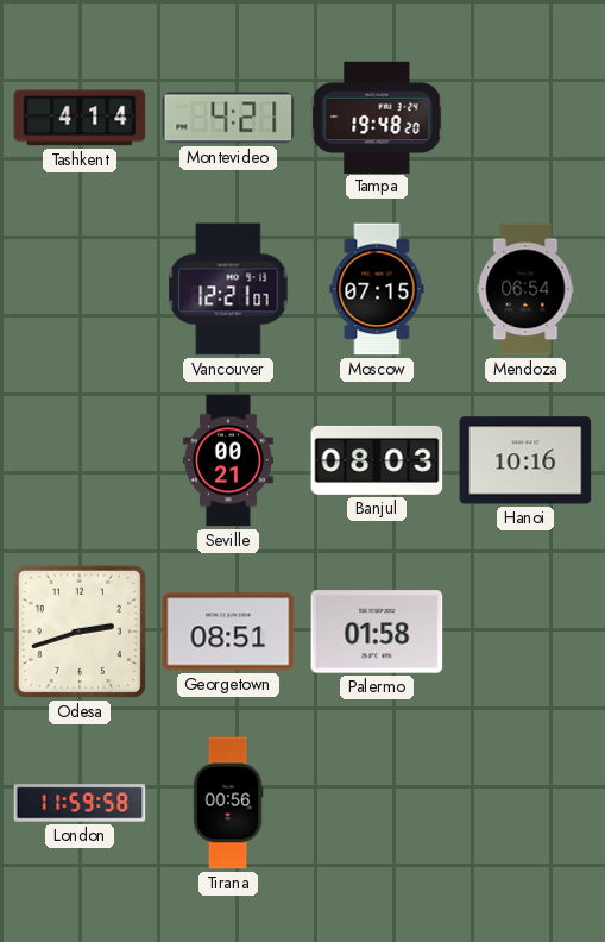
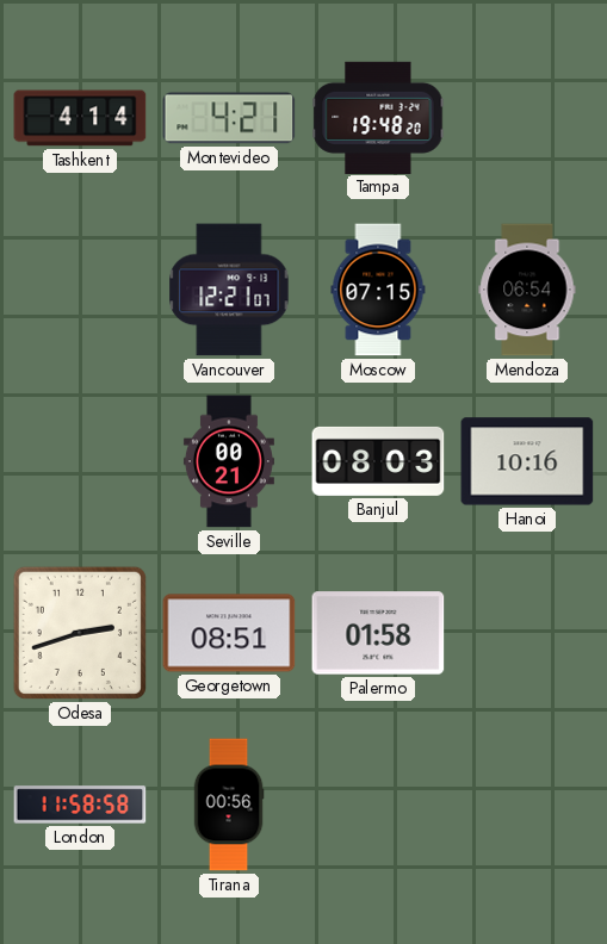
London: 11:59 -> 11:58
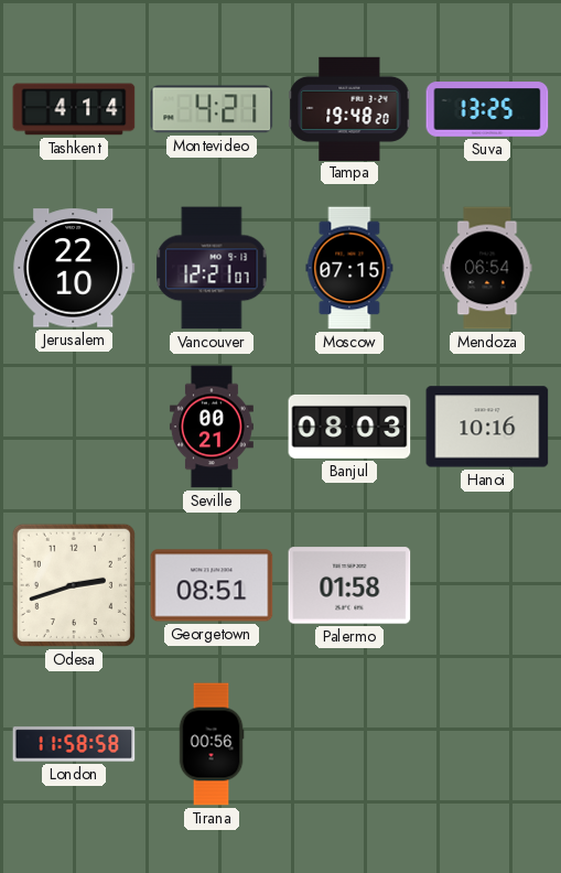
Suva: none -> 13:25
Jerusalem: none -> 22:10
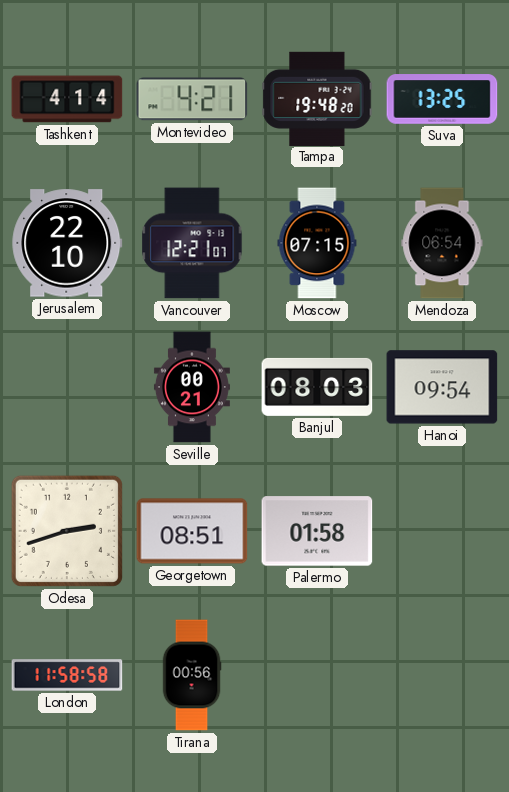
Hanoi: 10:16 -> 09:54
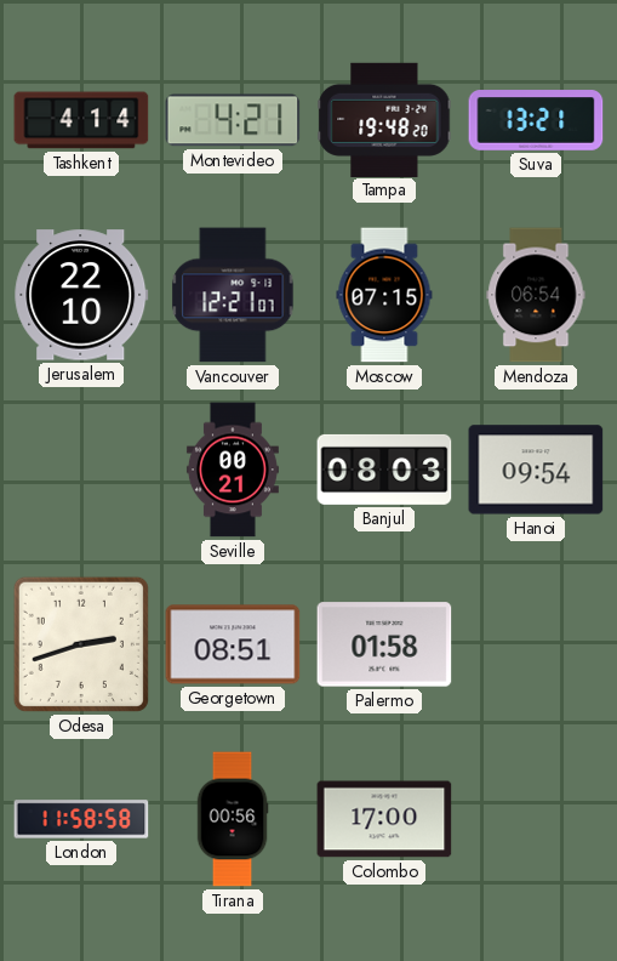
Suva: 13:25 -> 13:21
Colombo: none -> 17:00
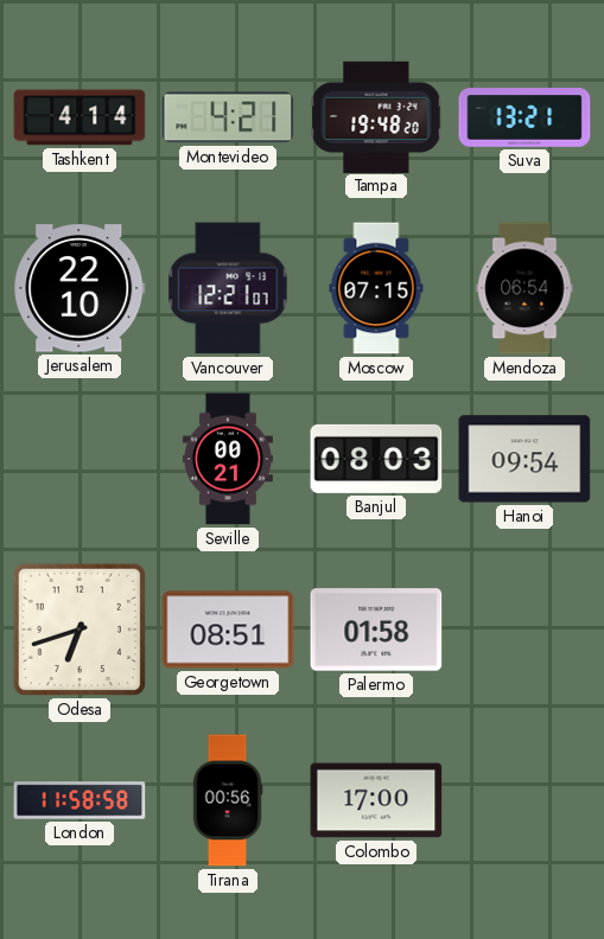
Odesa: 2:42 -> 6:42
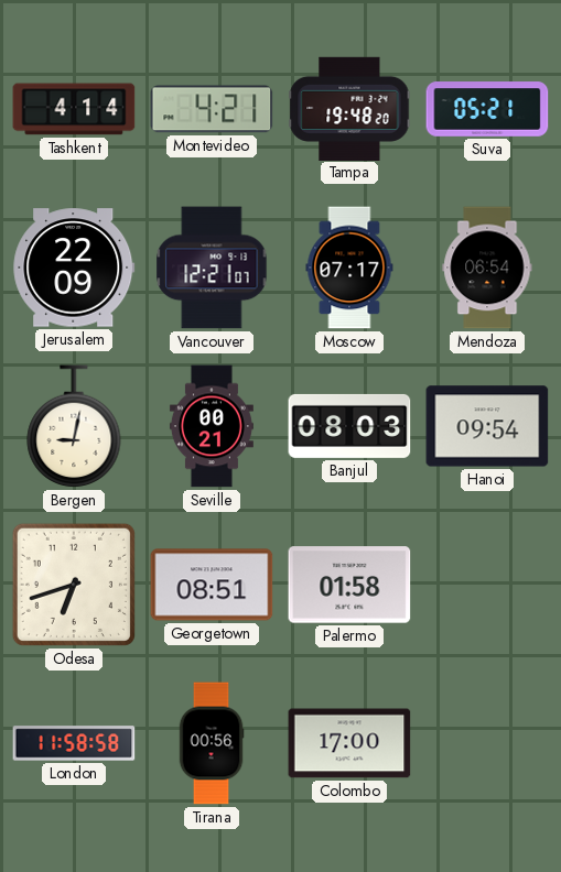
Suva: 13:21 -> 05:21
Jerusalem: 22:10 -> 22:09
Moscow: 07:15 -> 07:17
Bergen: none -> 9:02
